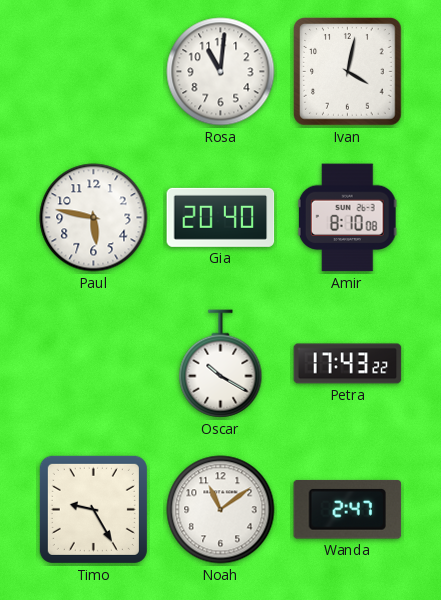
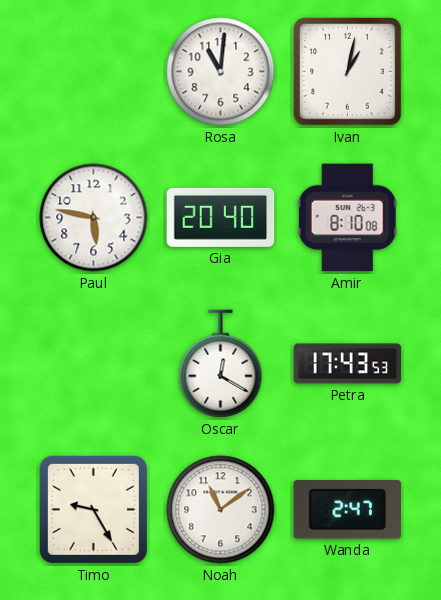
Ivan: 4:02 -> 1:02
Oscar: 10:20 -> 12:20
Petra: 17:43:22 -> 17:43:53
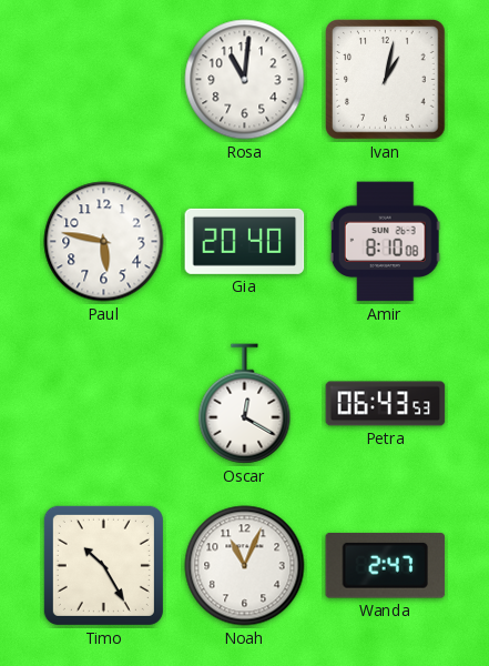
Petra: 17:43 -> 06:43
Timo: 9:25 -> 10:25
Noah: 11:09 -> 11:04
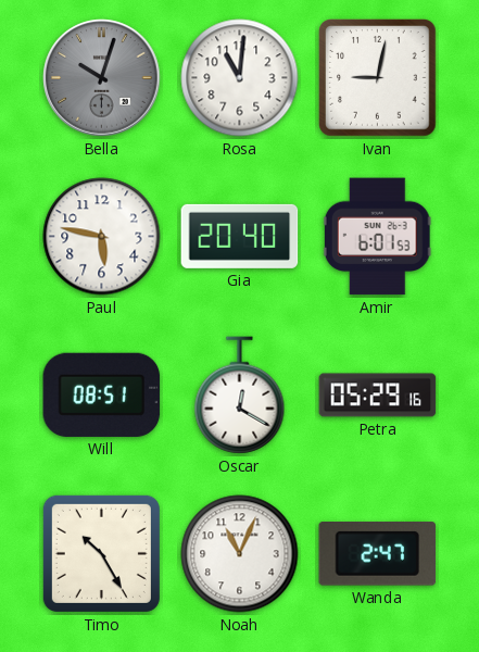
Bella: none -> 10:03
Ivan: 1:02 -> 9:02
Amir: 8:10 -> 6:01
Will: none -> 08:51
Petra: 06:43 -> 05:29
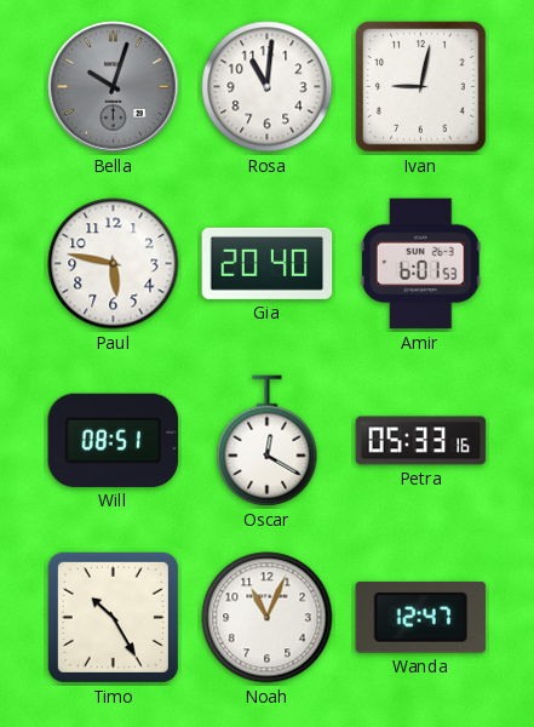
Petra: 05:29 -> 05:33
Wanda: 2:47 -> 12:47
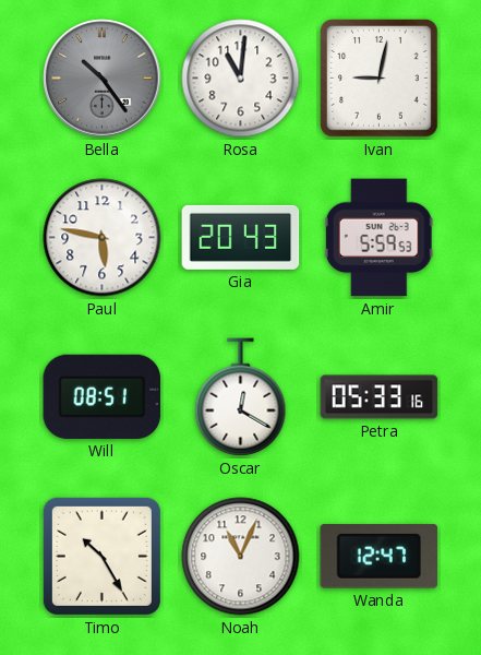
Bella: 10:03 -> 10:24
Gia: 20:40 -> 20:43
Amir: 6:01 -> 5:59
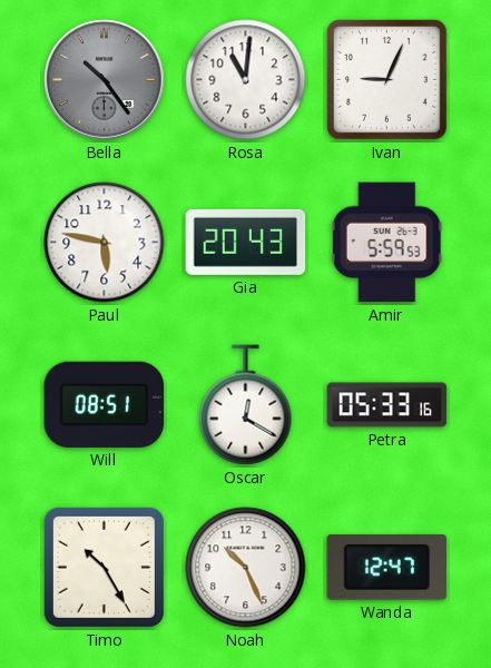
Ivan: 9:02 -> 9:04
Noah: 11:04 -> 10:26
